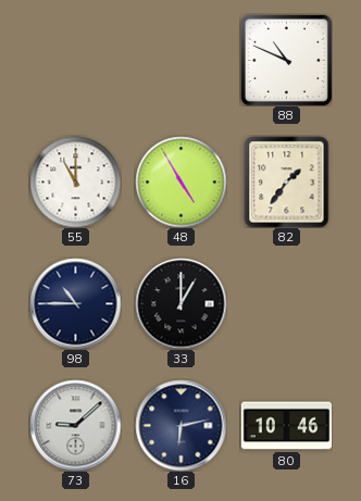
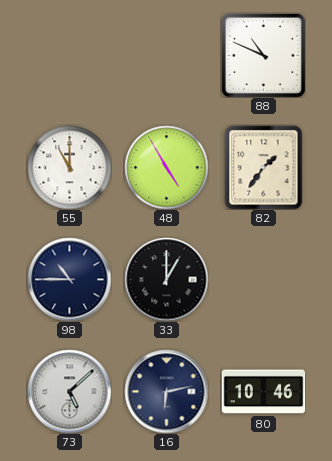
73: 9:08 -> 5:08
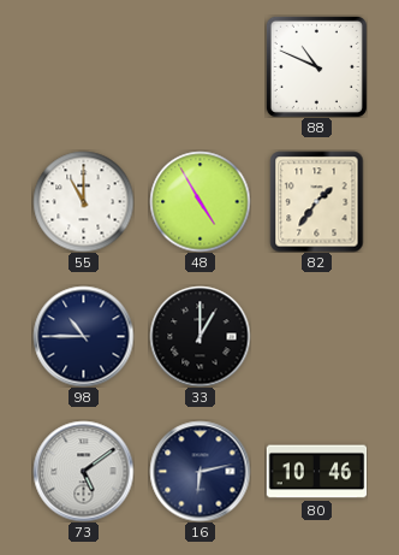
73: 5:08 -> 5:09
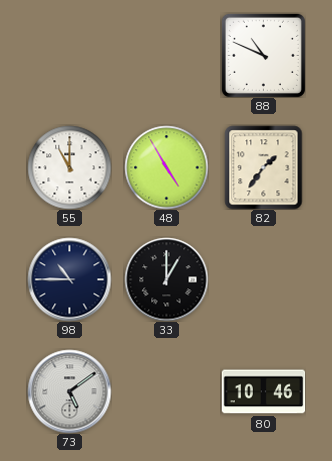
16: 6:13 -> none
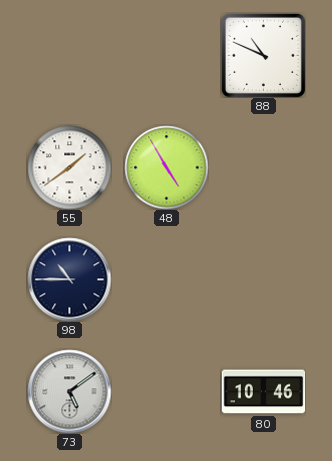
55: 11:00 -> 1:39
82: 1:36 -> none
33: 1:00 -> none
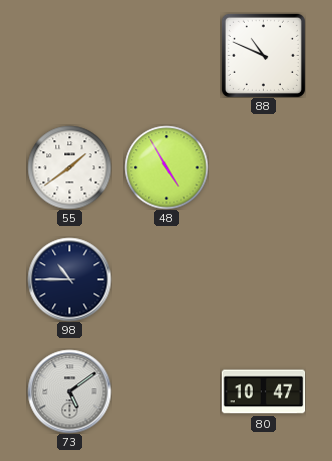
80: 10:46 -> 10:47
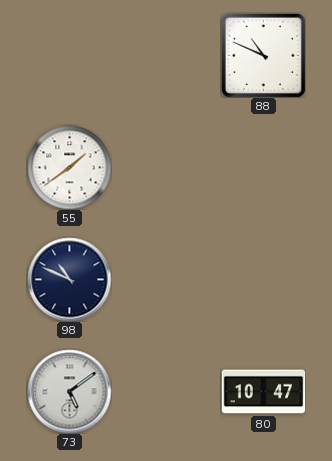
48: 4:55 -> none
98: 10:45 -> 10:49
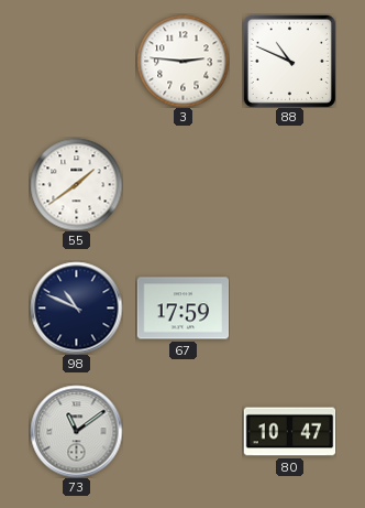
3: none -> 2:46
67: none -> 17:59
73: 5:09 -> 11:09
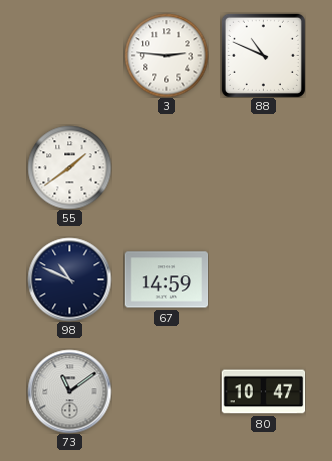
67: 17:59 -> 14:59
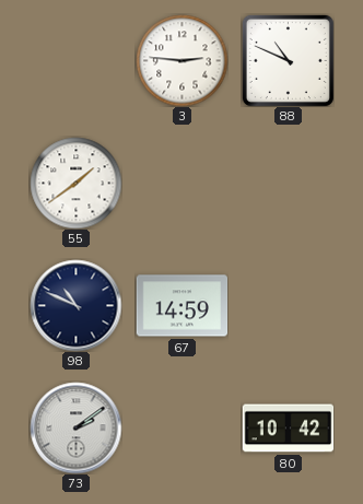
73: 11:09 -> 2:09
80: 10:47 -> 10:42
